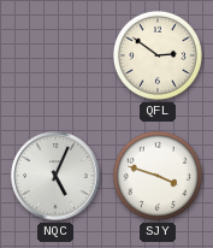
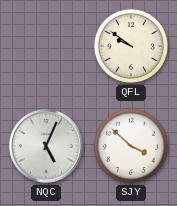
QFL: 2:51 -> 9:51
SJY: 3:48 -> 3:52
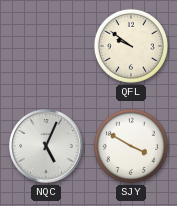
SJY: 3:52 -> 3:50
